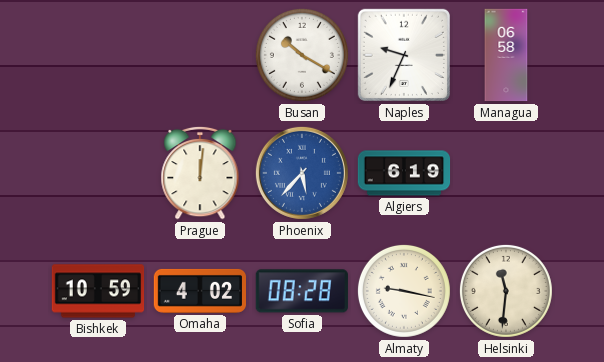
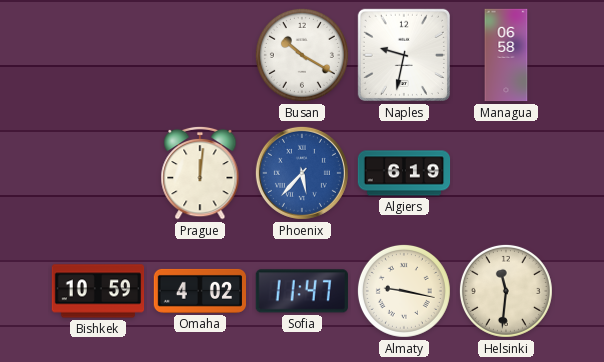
Naples: 9:34 -> 9:32
Sofia: 08:28 -> 11:47
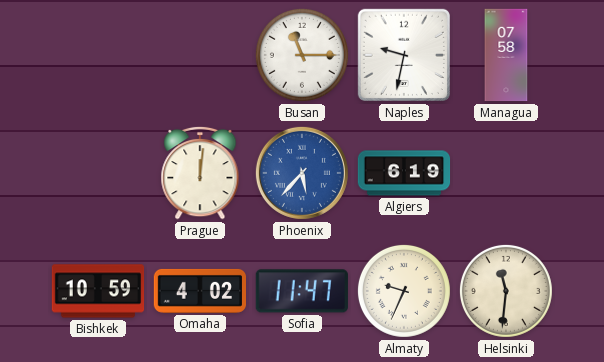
Busan: 10:20 -> 11:15
Managua: 06:58 -> 07:58
Almaty: 9:17 -> 9:34
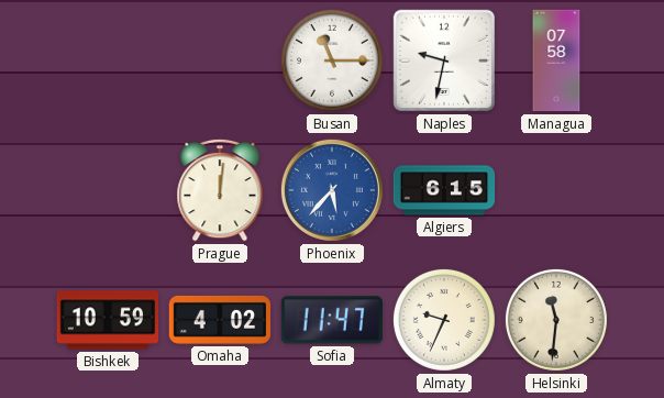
Algiers: 6:19 -> 6:15
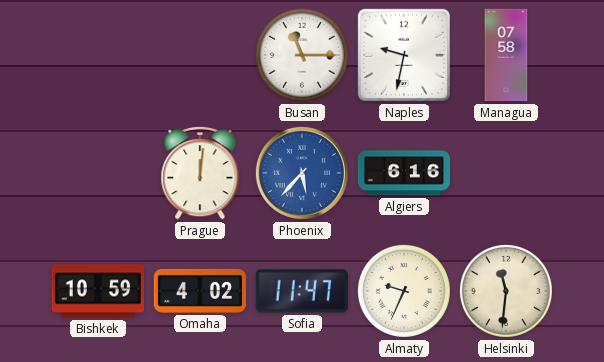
Algiers: 6:15 -> 6:16
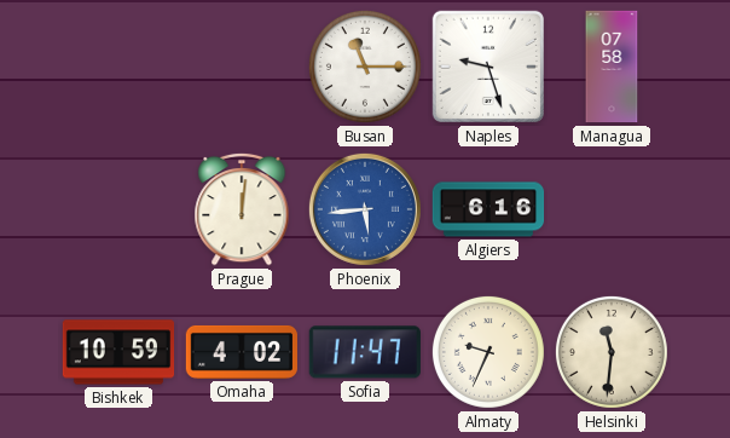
Naples: 9:32 -> 9:27
Phoenix: 5:37 -> 5:44
